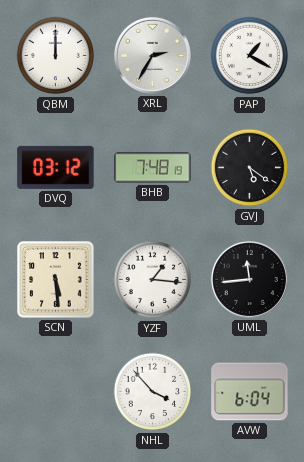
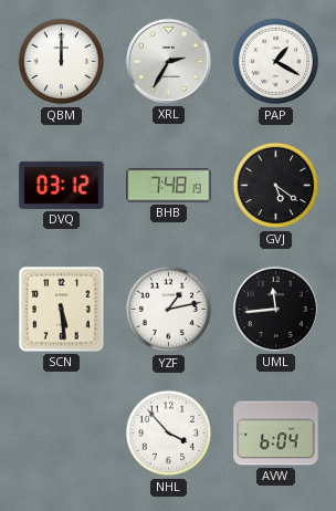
YZF: 1:16 -> 1:13
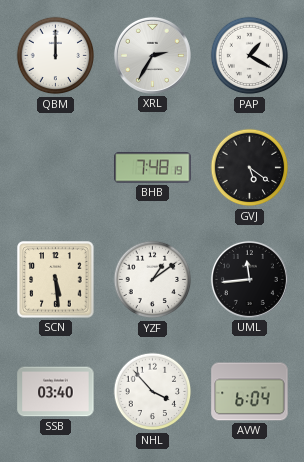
DVQ: 03:12 -> none
YZF: 1:13 -> 1:09
SSB: none -> 03:40
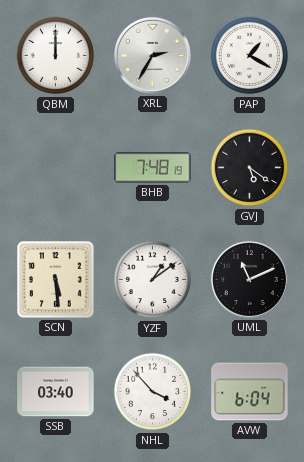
UML: 11:44 -> 11:11
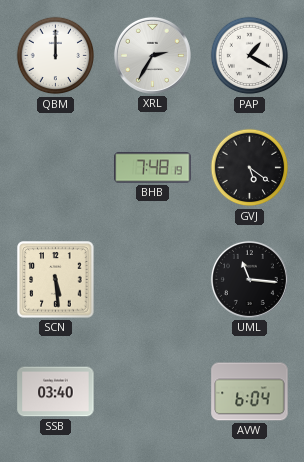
YZF: 1:09 -> none
UML: 11:11 -> 11:16
NHL: 3:53 -> none
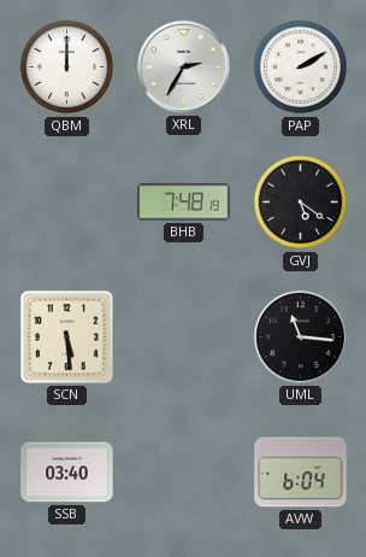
PAP: 1:20 -> 2:10
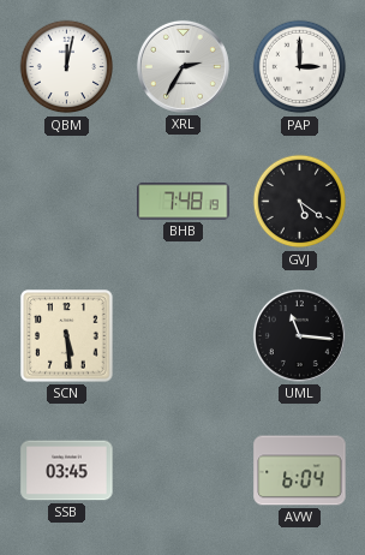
QBM: 12:00 -> 12:02
PAP: 2:10 -> 3:00
SSB: 03:40 -> 03:45
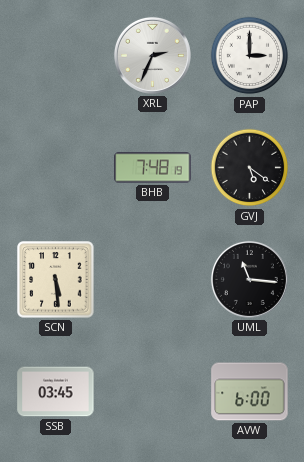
QBM: 12:02 -> none
XRL: 2:35 -> 2:34
AVW: 6:04 -> 6:00
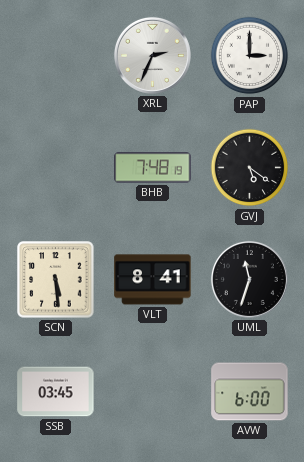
VLT: none -> 8:41
UML: 11:16 -> 11:33
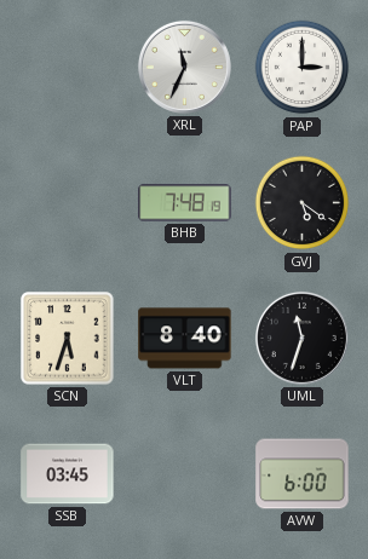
XRL: 2:34 -> 11:34
SCN: 5:29 -> 5:33
VLT: 8:41 -> 8:40
